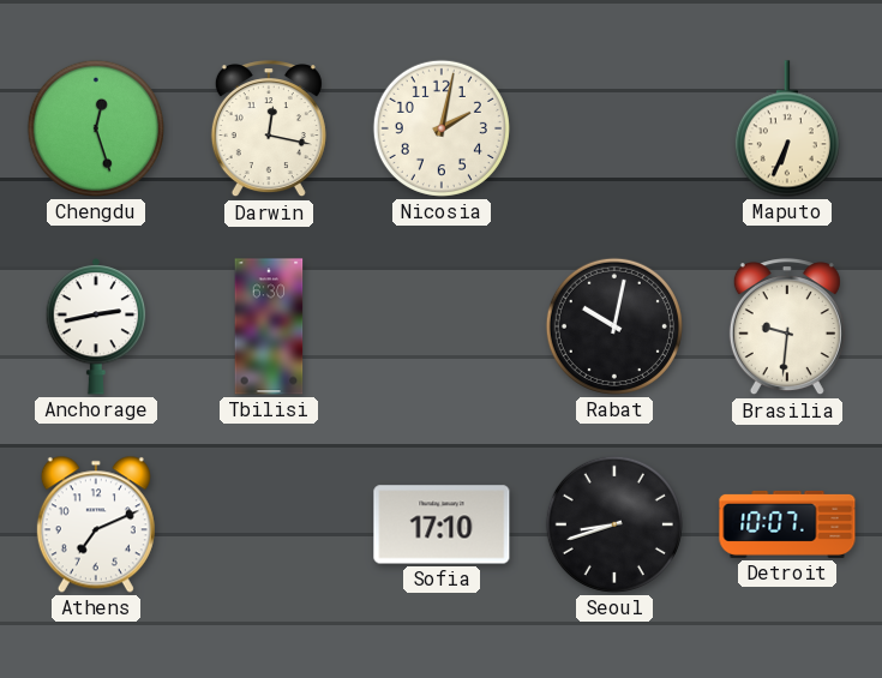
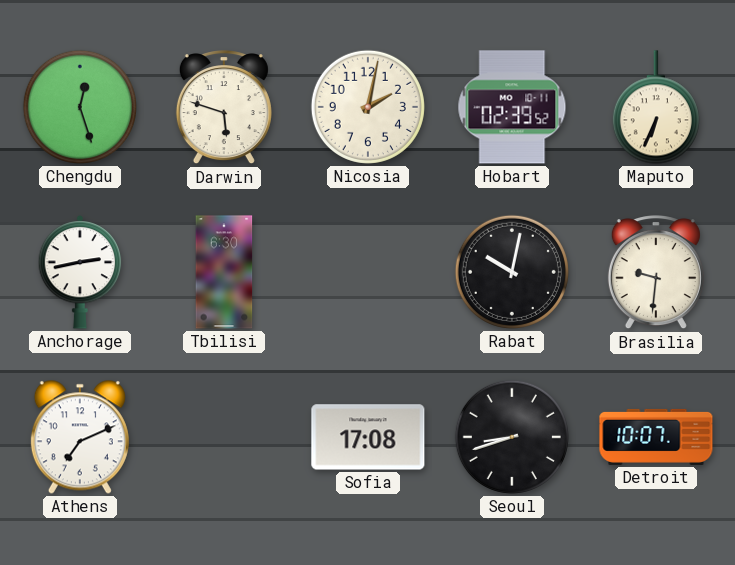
Darwin: 12:17 -> 5:48
Hobart: none -> 02:39
Sofia: 17:10 -> 17:08
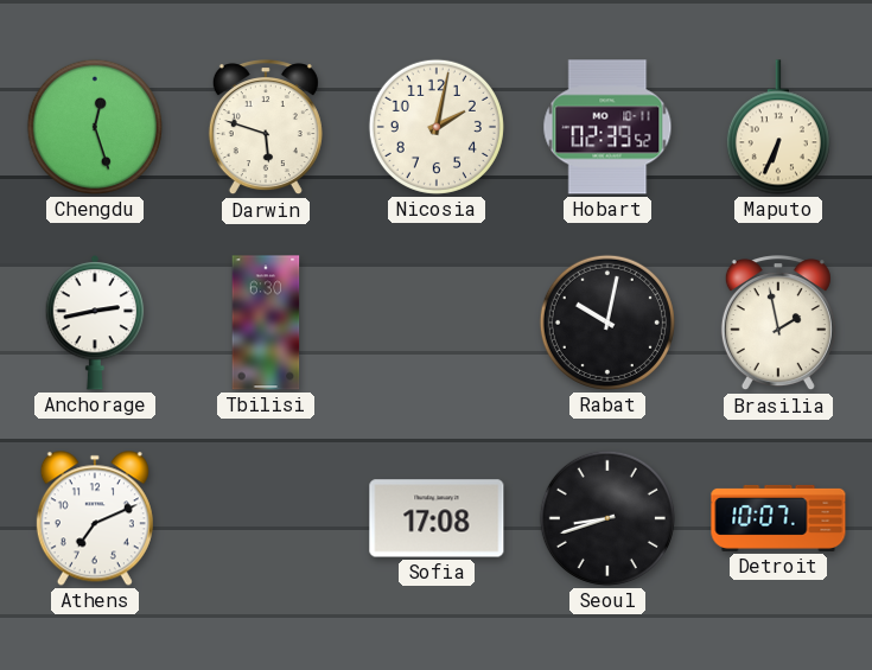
Brasilia: 9:31 -> 1:58
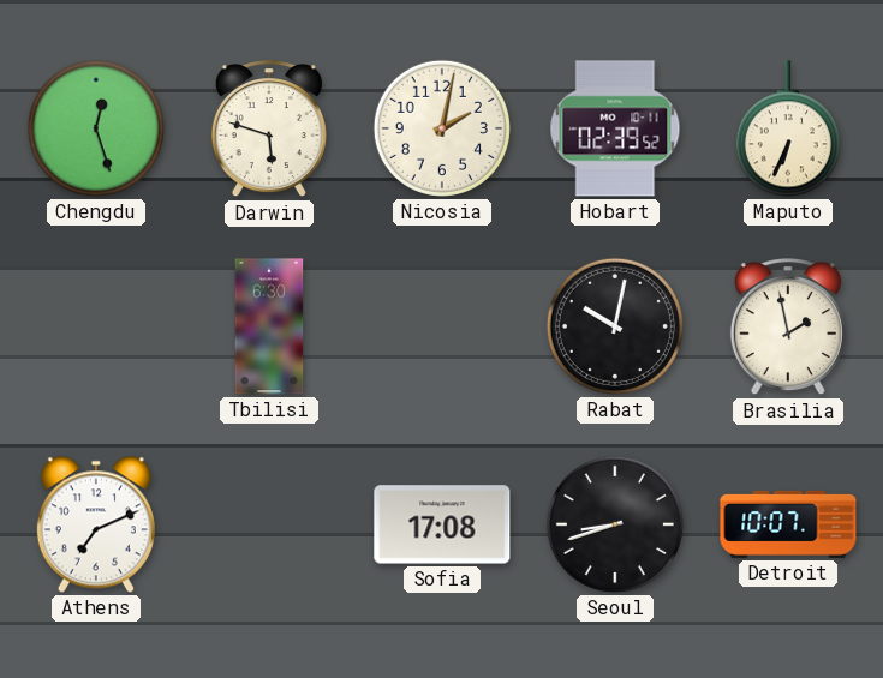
Anchorage: 2:43 -> none
